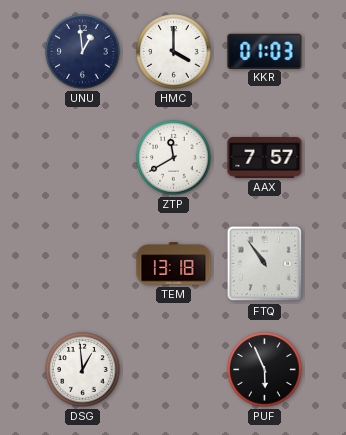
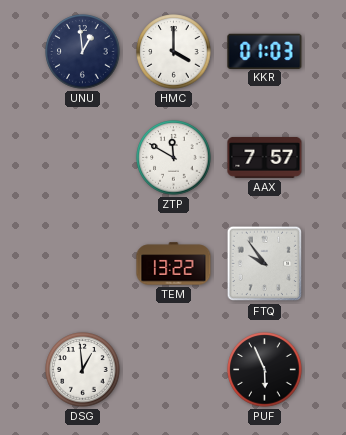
ZTP: 11:40 -> 11:50
TEM: 13:18 -> 13:22
FTQ: 10:54 -> 9:54
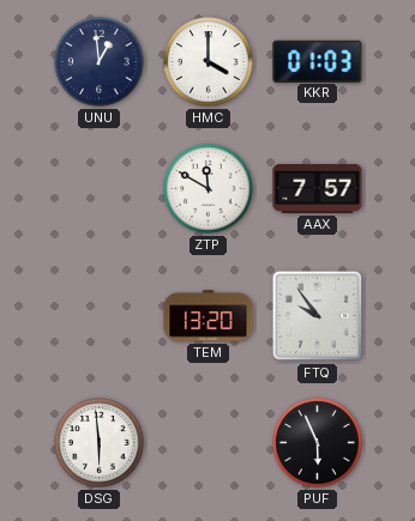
TEM: 13:22 -> 13:20
DSG: 12:59 -> 5:59
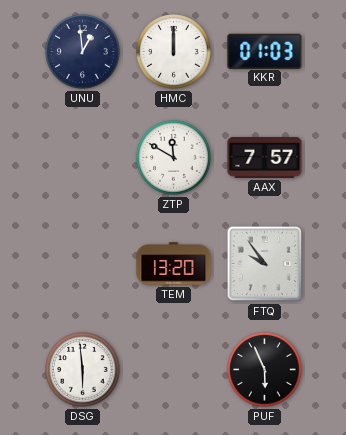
HMC: 4:00 -> 12:00
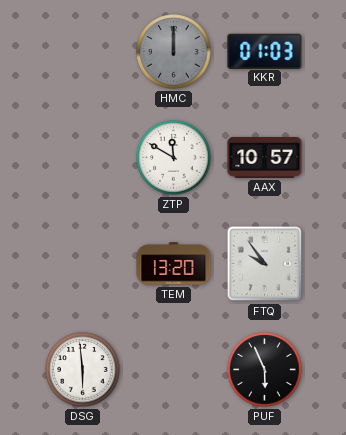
UNU: 12:59 -> none
HMC dial: white -> grey
AAX: 7:57 -> 10:57
